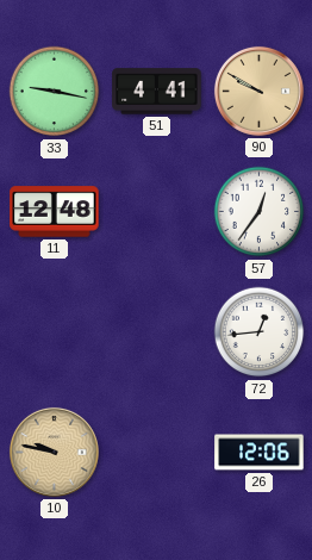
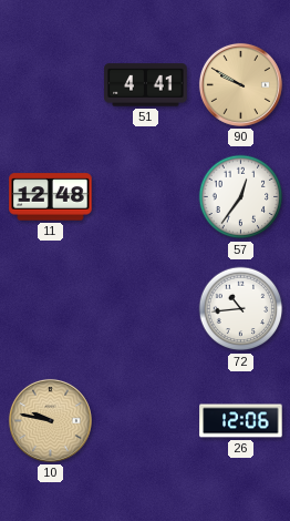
33: 9:17 -> none
72: 12:44 -> 10:44
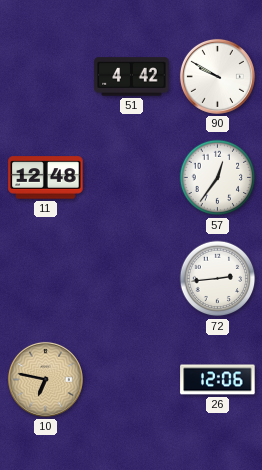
51: 4:41 -> 4:42
90 dial: champagne -> white
72: 10:44 -> 2:44
10: 9:47 -> 6:47
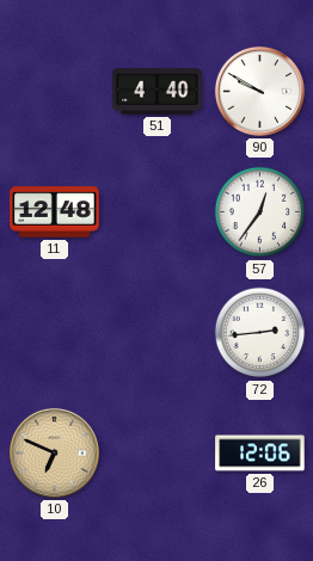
51: 4:42 -> 4:40
10: 6:47 -> 6:49
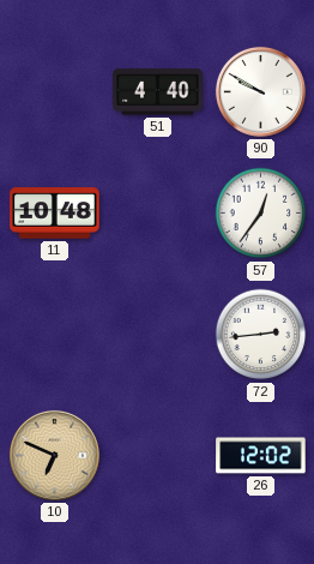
11: 12:48 -> 10:48
26: 12:06 -> 12:02
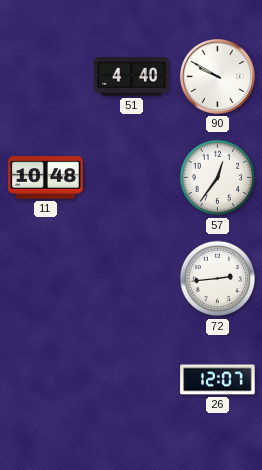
10: 6:49 -> none
26: 12:02 -> 12:07
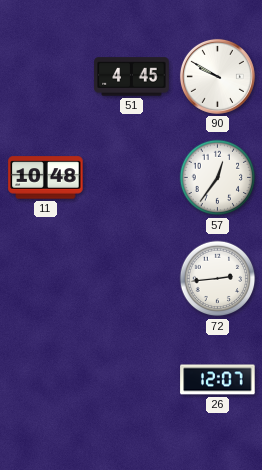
51: 4:40 -> 4:45
